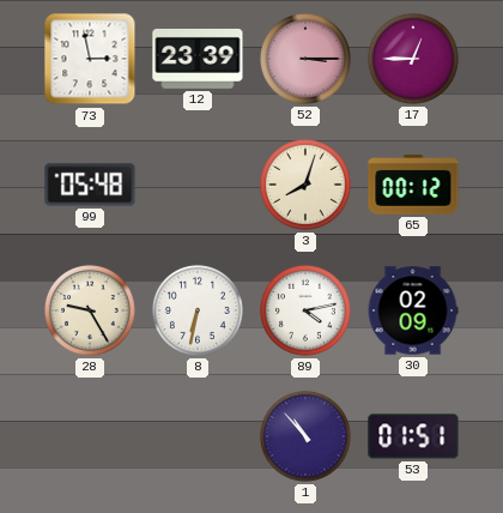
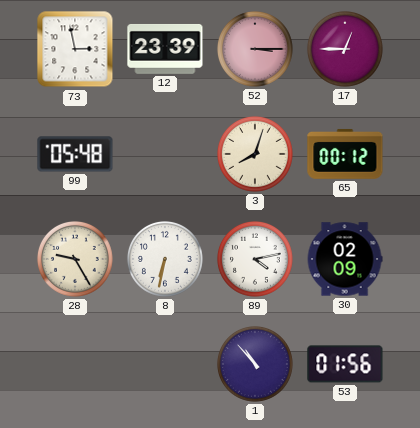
53: 01:51 -> 01:56
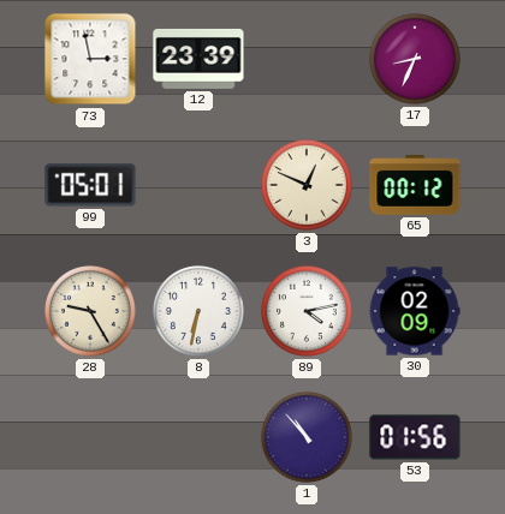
52: 3:15 -> none
17: 12:45 -> 8:34
99: 05:48 -> 05:01
3: 8:03 -> 12:49
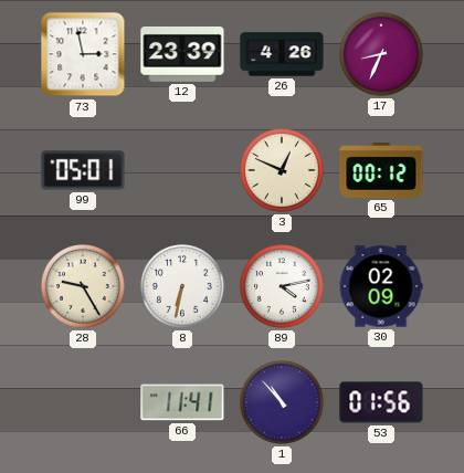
26: none -> 4:26
66: none -> 11:41
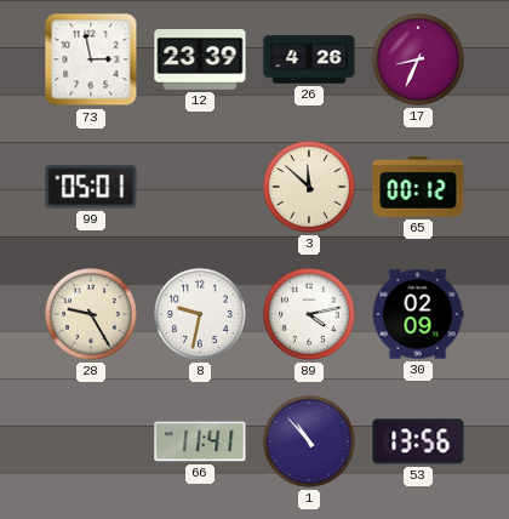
3: 12:49 -> 11:52
8: 6:32 -> 9:32
53: 01:56 -> 13:56
